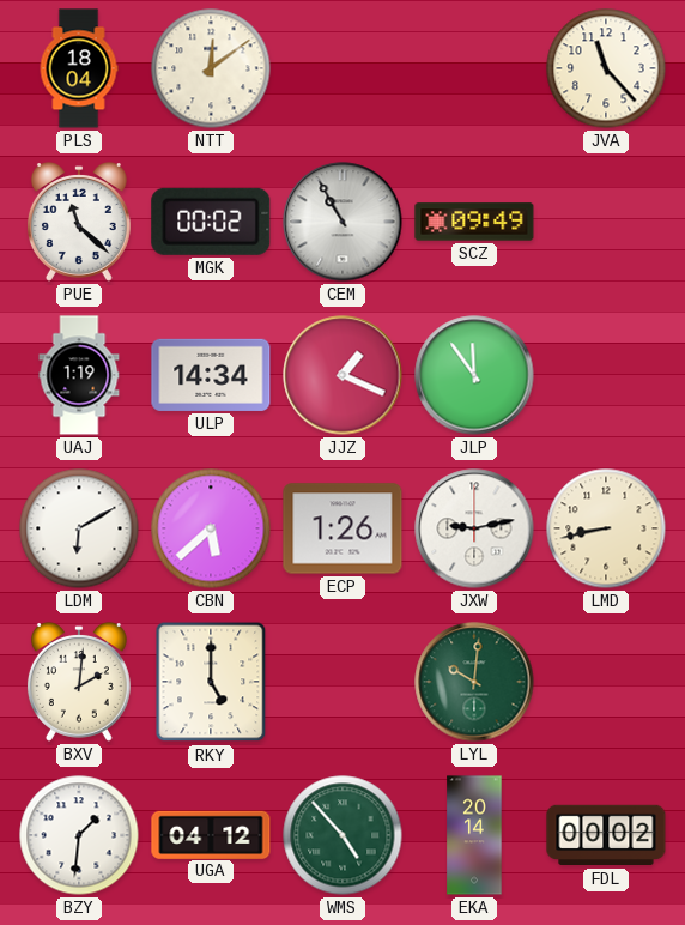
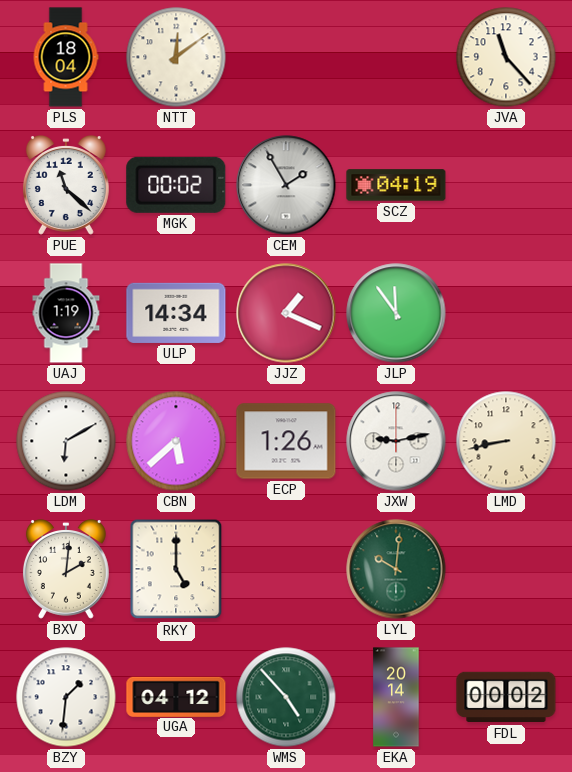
CEM: 10:55 -> 1:55
SCZ: 09:49 -> 04:19
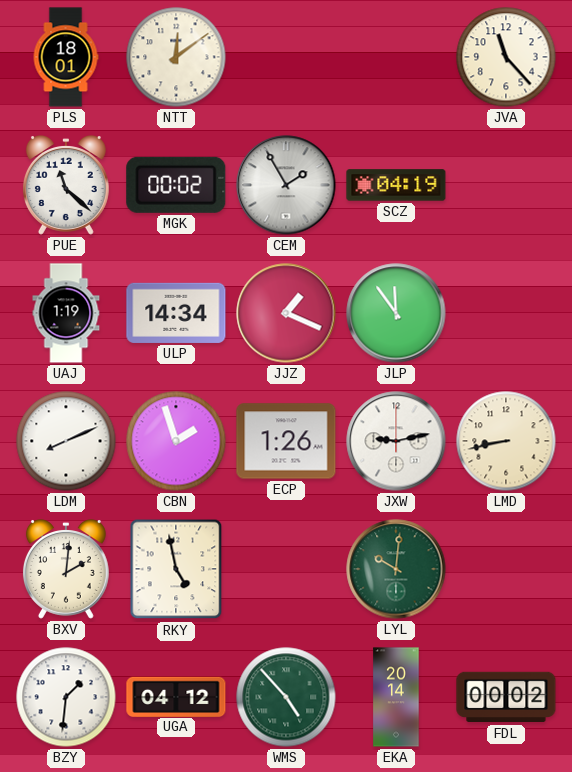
PLS: 18:04 -> 18:01
LDM: 6:10 -> 8:11
CBN: 5:38 -> 1:57
RKY: 5:00 -> 4:58
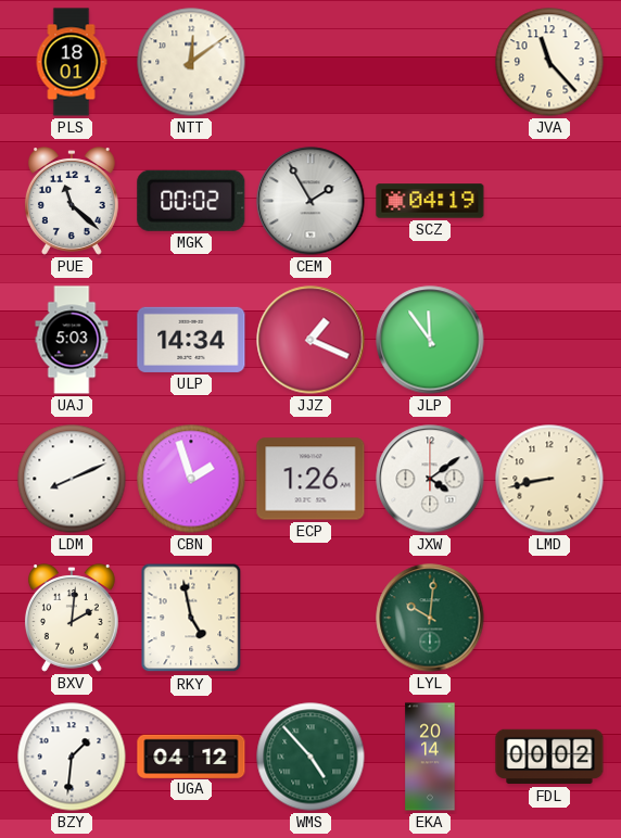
UAJ: 1:19 -> 5:03
JXW: 9:13 -> 4:09
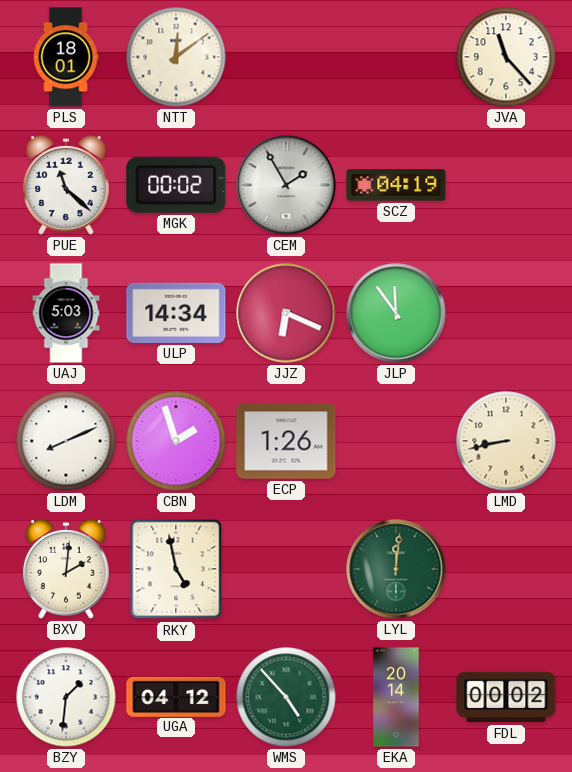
JJZ: 1:19 -> 6:19
JXW: 4:09 -> none
LYL: 10:01 -> 12:01
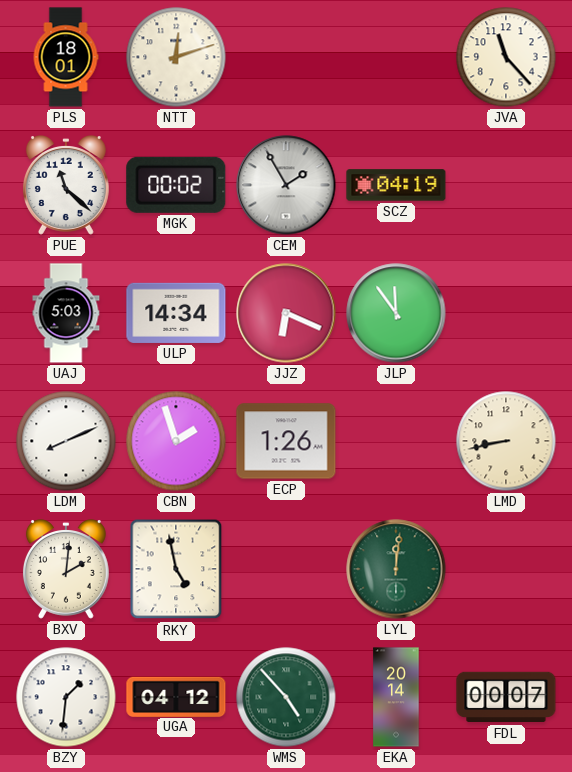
NTT: 12:09 -> 12:12
FDL: 00:02 -> 00:07
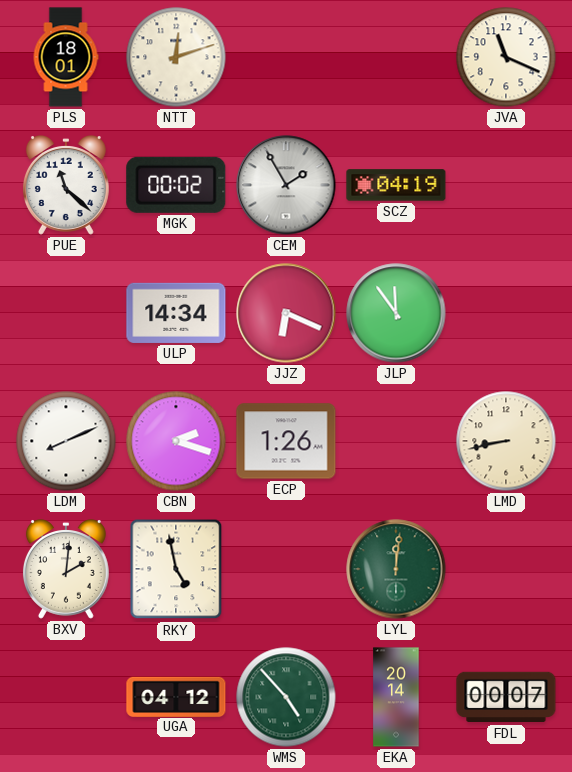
JVA: 11:23 -> 11:19
UAJ: 5:03 -> none
CBN: 1:57 -> 2:18
BZY: 1:31 -> none
